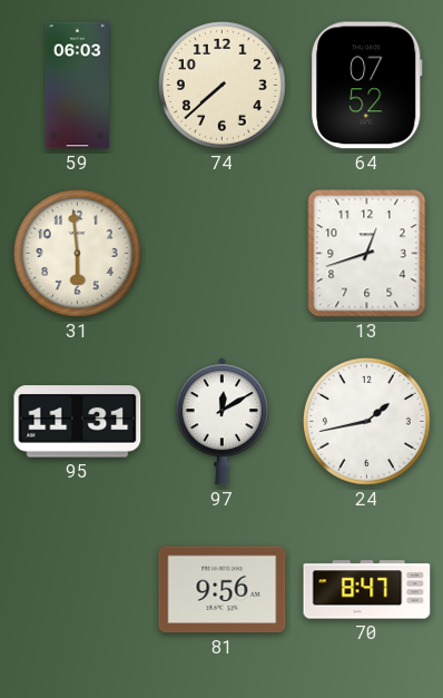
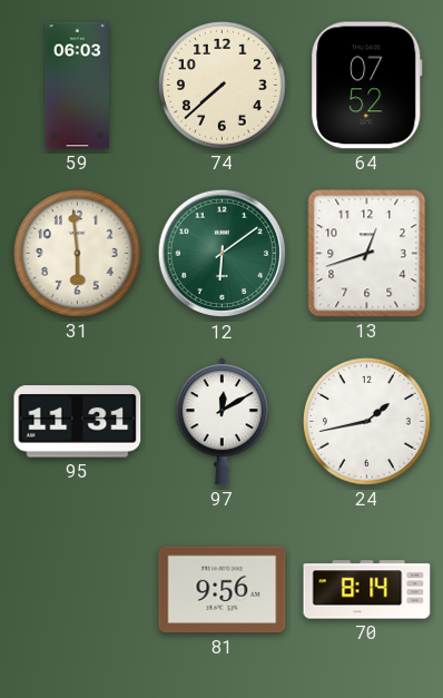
12: none -> 6:09
70: 8:47 -> 8:14
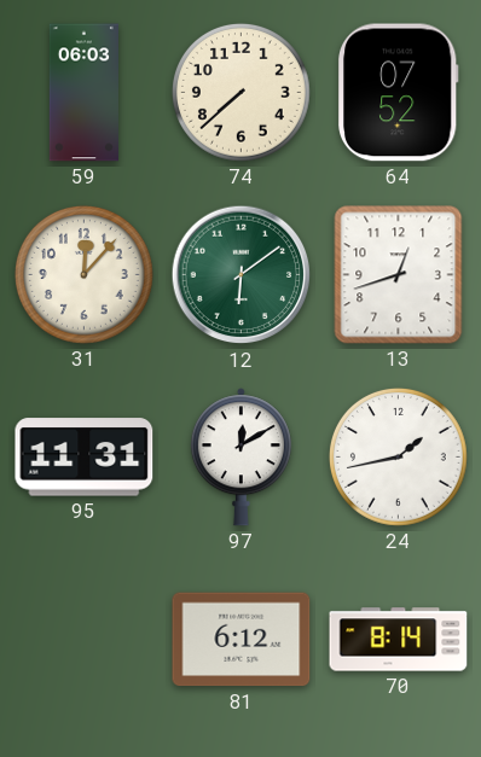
31: 5:59 -> 12:07
81: 9:56 -> 6:12
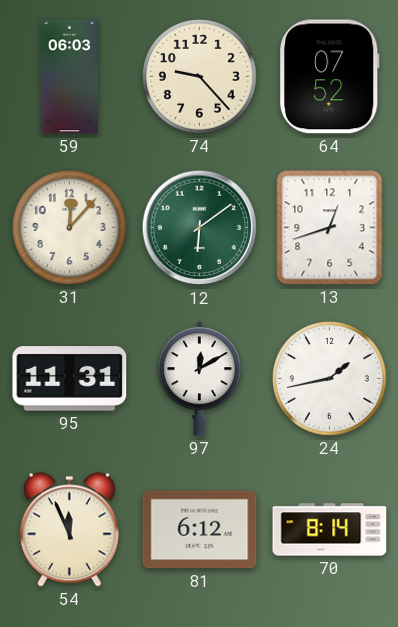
74: 7:38 -> 9:23
54: none -> 11:56
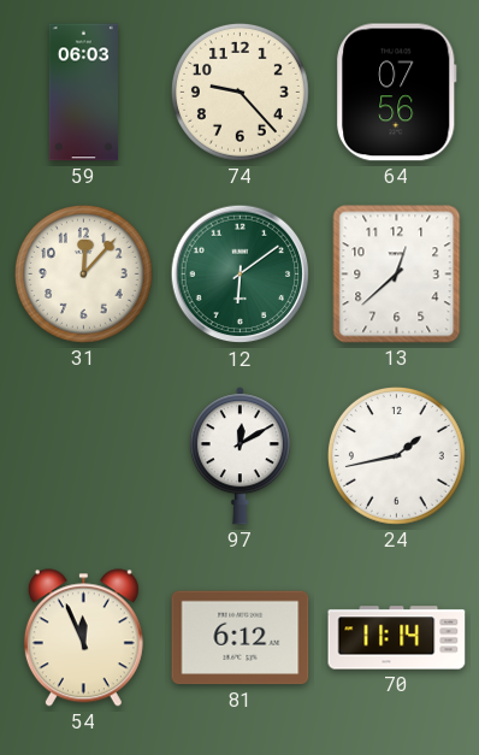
64: 07:52 -> 07:56
13: 12:42 -> 12:38
95: 11:31 -> none
70: 8:14 -> 11:14
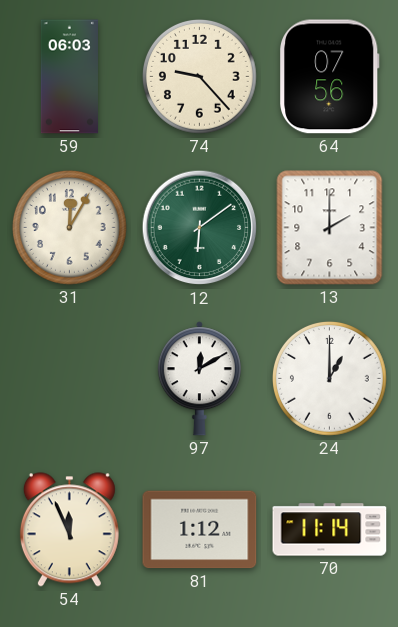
31: 12:07 -> 12:05
13: 12:38 -> 2:00
24: 1:43 -> 1:00
81: 6:12 -> 1:12
